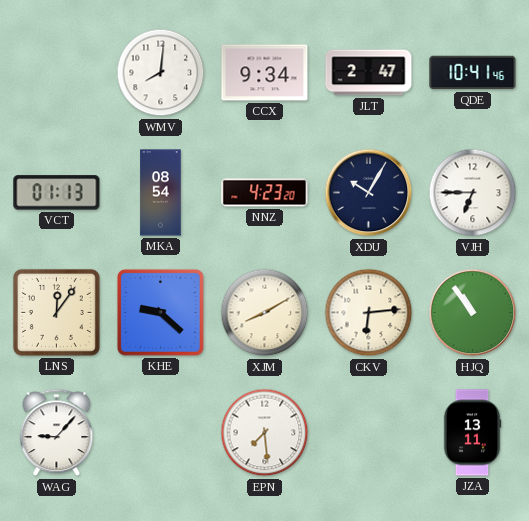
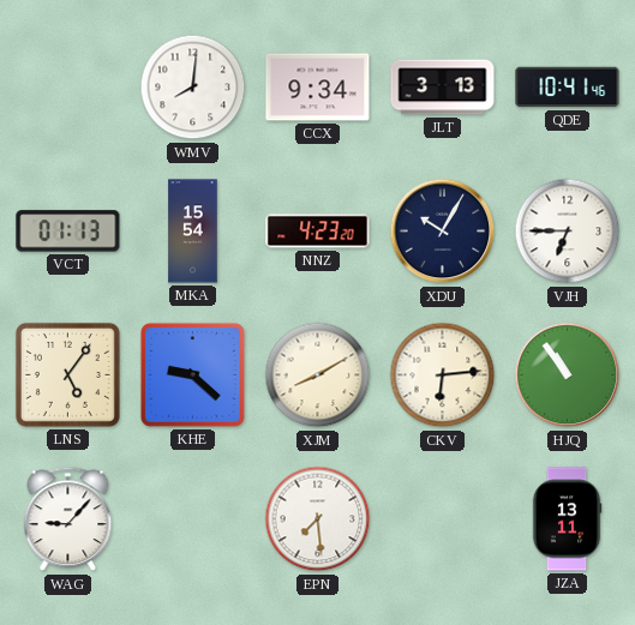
JLT: 2:47 -> 3:13
MKA: 08:54 -> 15:54
LNS: 12:06 -> 5:06
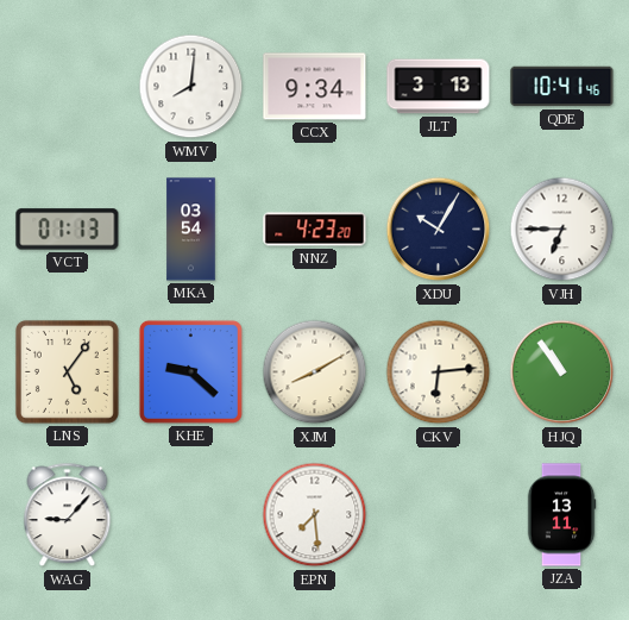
MKA: 15:54 -> 03:54
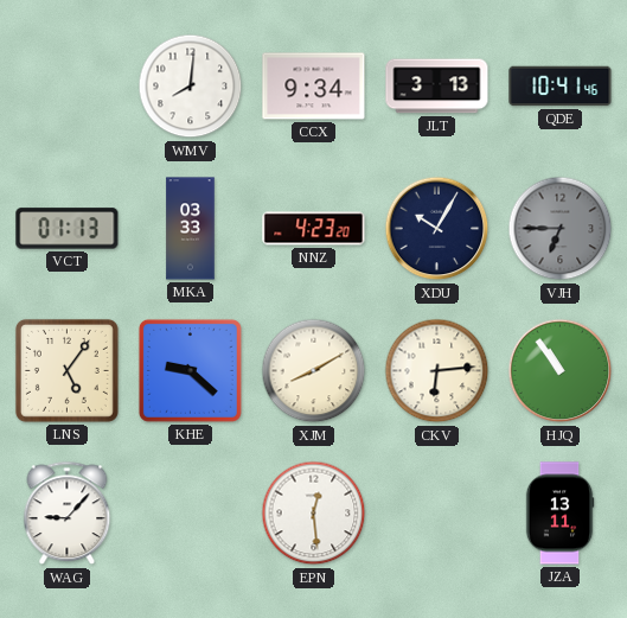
MKA: 03:54 -> 03:33
VJH dial: white -> grey
EPN: 7:29 -> 12:29
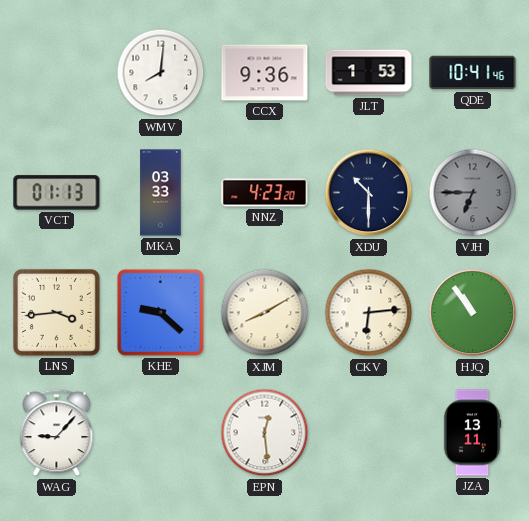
CCX: 9:34 -> 9:36
JLT: 3:13 -> 1:53
XDU: 10:05 -> 10:30
LNS: 5:06 -> 3:44
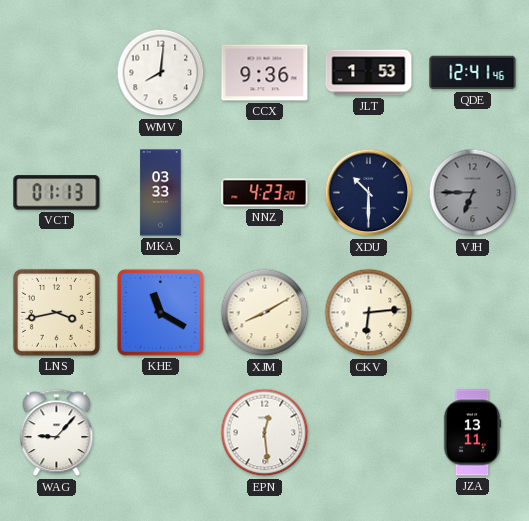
QDE: 10:41 -> 12:41
LNS: 3:44 -> 3:43
KHE: 9:22 -> 11:20
HJQ: 10:54 -> none
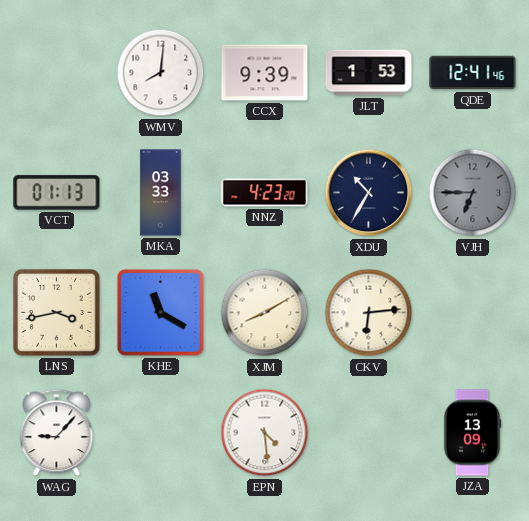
CCX: 9:36 -> 9:39
XDU: 10:30 -> 10:35
EPN: 12:29 -> 4:29
JZA: 13:11 -> 13:09
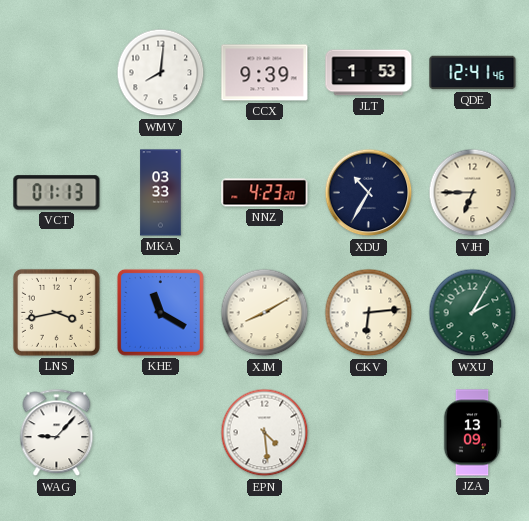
VJH dial: grey -> cream
WXU: none -> 2:05
